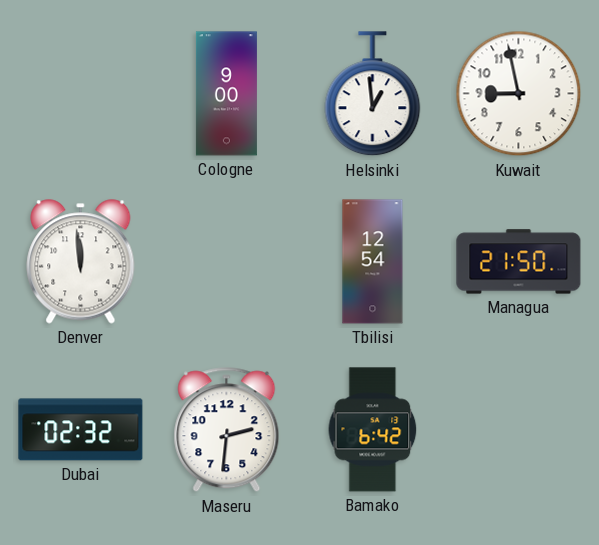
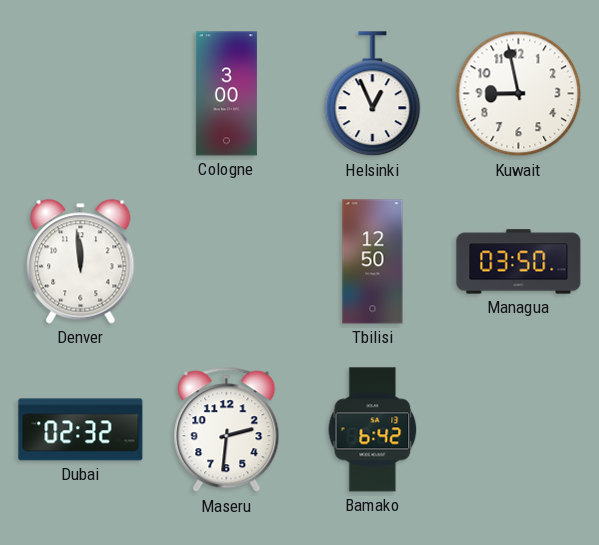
Cologne: 9:00 -> 3:00
Helsinki: 12:59 -> 12:56
Tbilisi: 12:54 -> 12:50
Managua: 21:50 -> 03:50
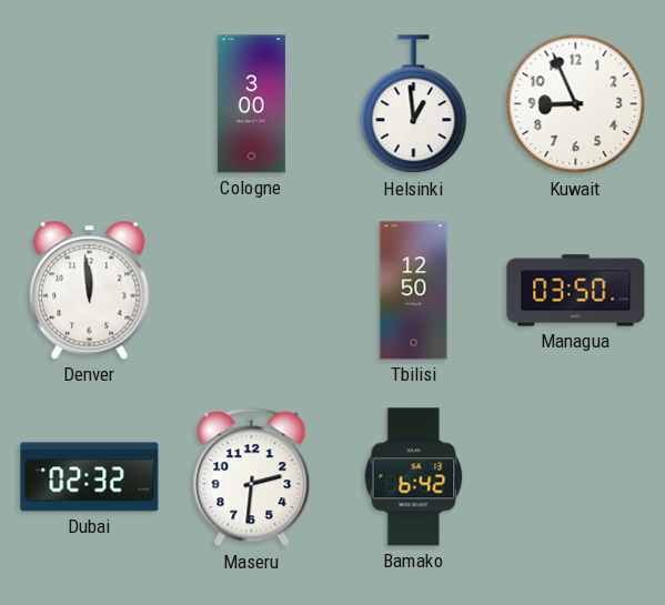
Helsinki: 12:56 -> 12:59
Kuwait: 8:58 -> 8:56
